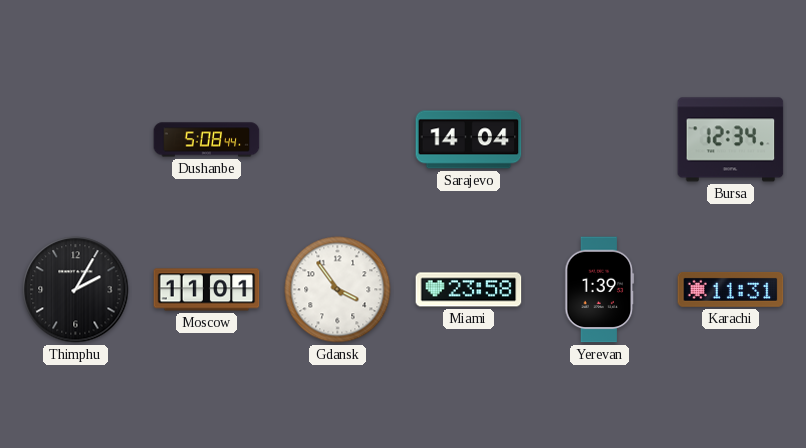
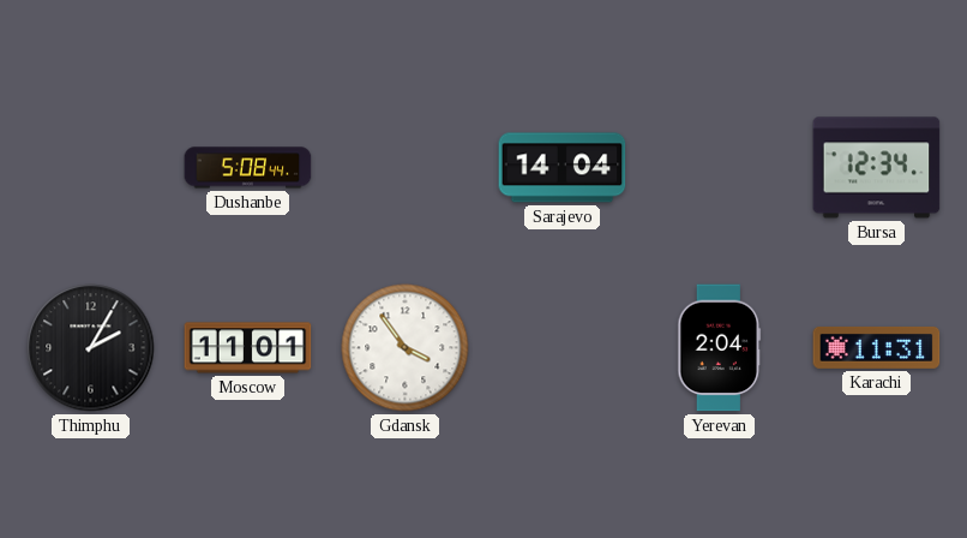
Miami: 23:58 -> none
Yerevan: 1:39 -> 2:04
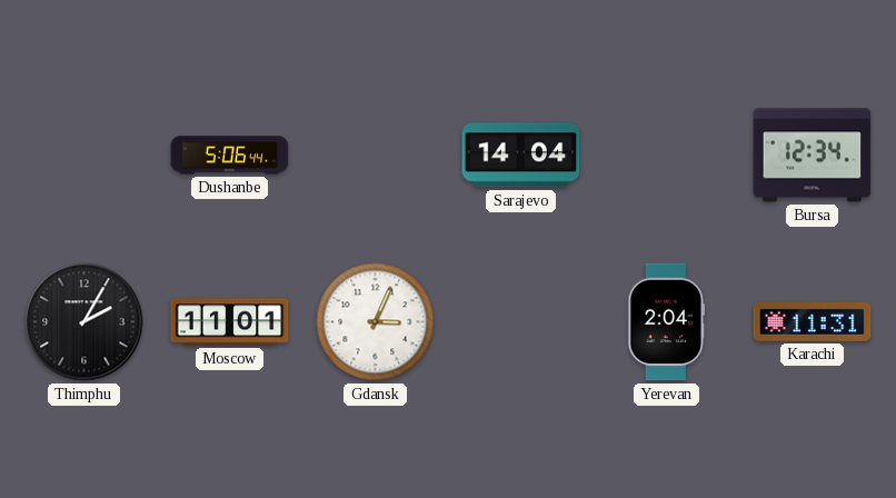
Dushanbe: 5:08 -> 5:06
Gdansk: 3:54 -> 3:04
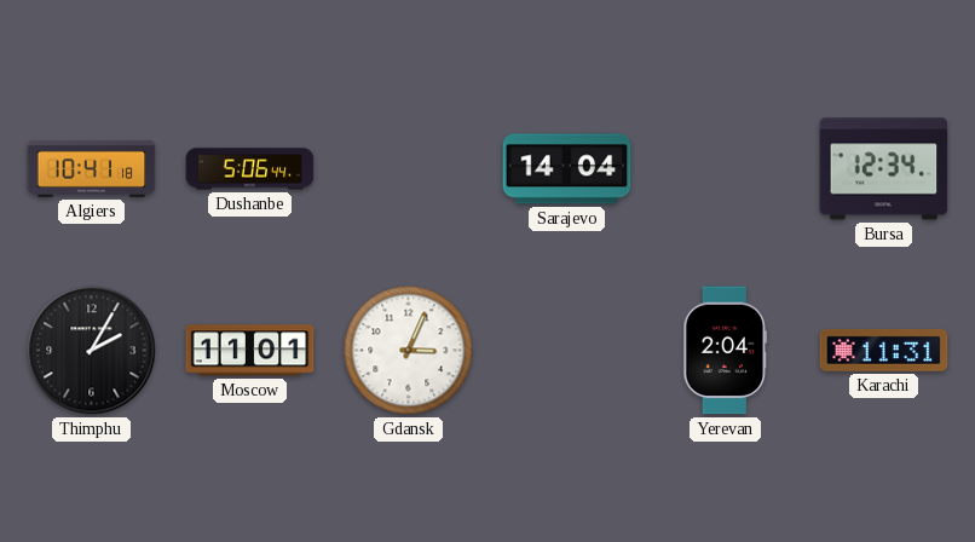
Algiers: none -> 10:41
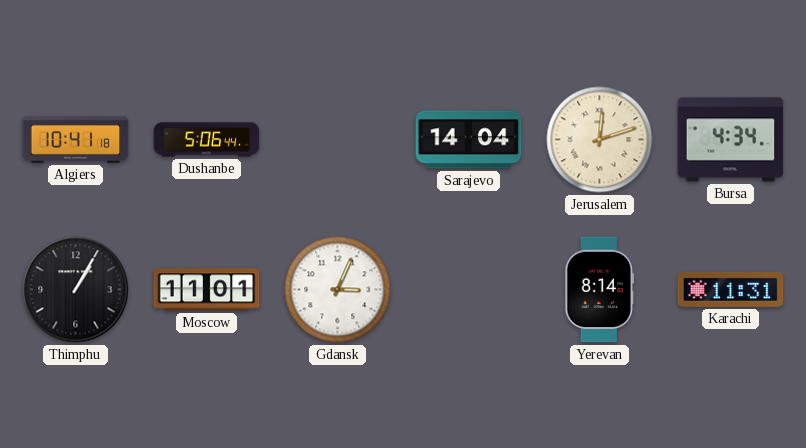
Jerusalem: none -> 12:12
Bursa: 12:34 -> 4:34
Thimphu: 2:05 -> 1:05
Yerevan: 2:04 -> 8:14
